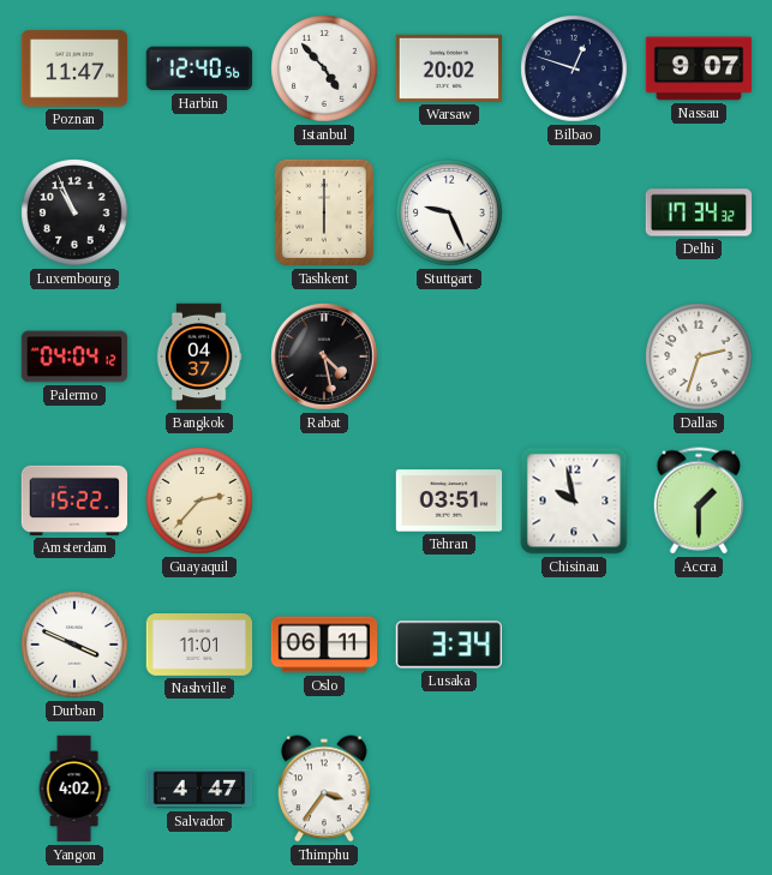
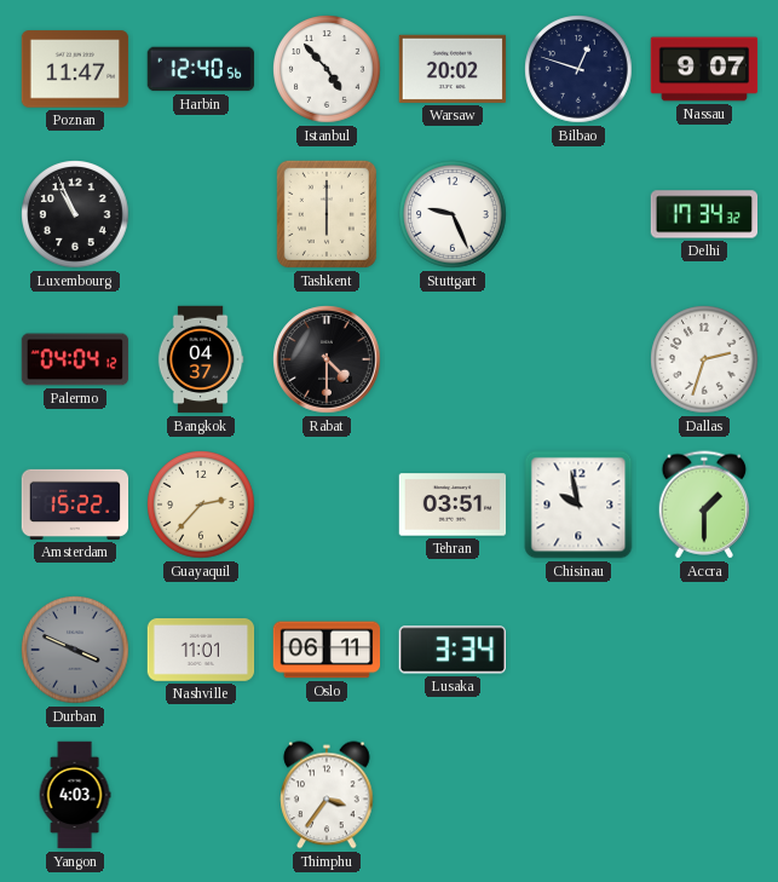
Rabat: 4:28 -> 4:30
Durban dial: white -> grey
Yangon: 4:02 -> 4:03
Salvador: 4:47 -> none
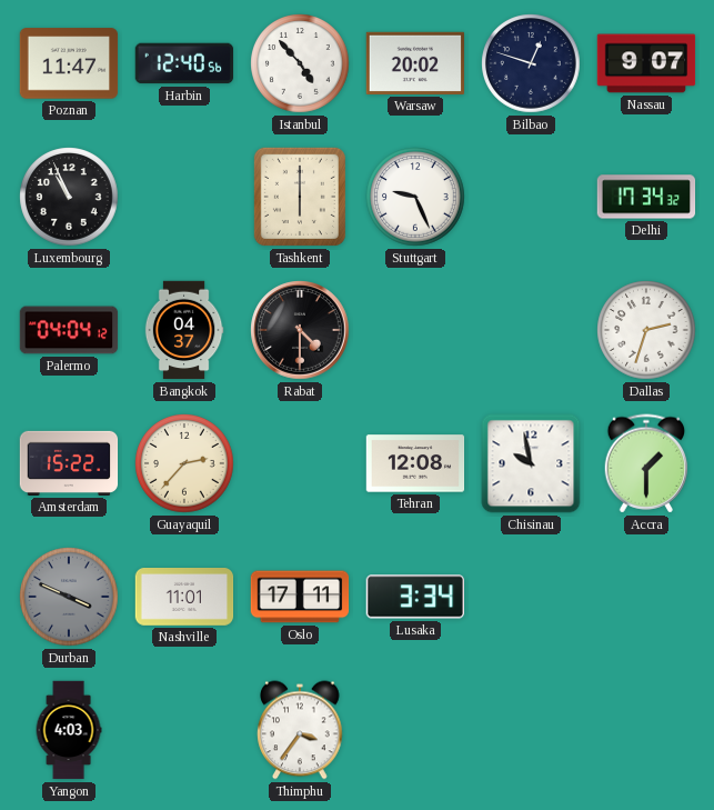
Tehran: 03:51 -> 12:08
Oslo: 06:11 -> 17:11
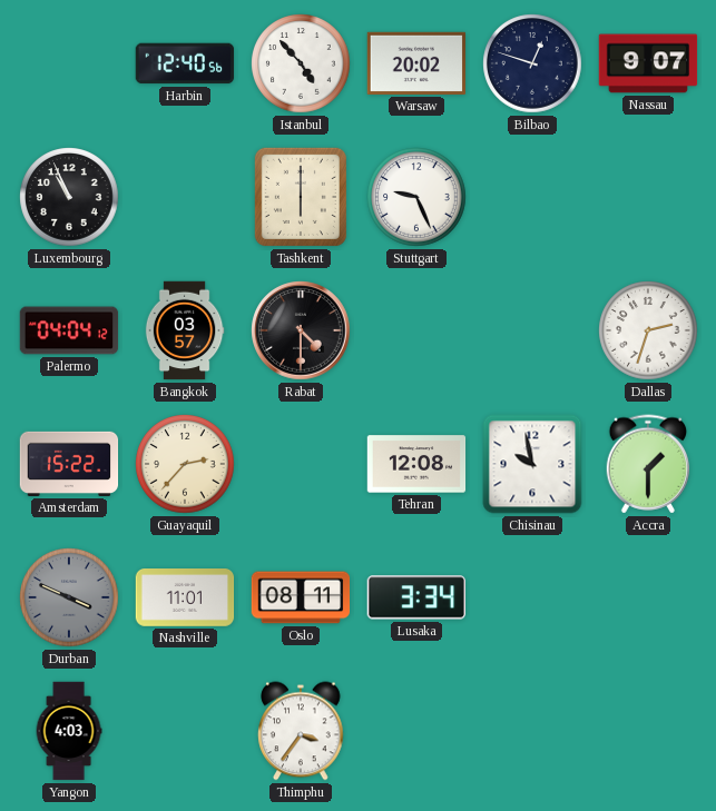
Poznan: 11:47 -> none
Delhi: 17:34 -> none
Bangkok: 04:37 -> 03:57
Oslo: 17:11 -> 08:11
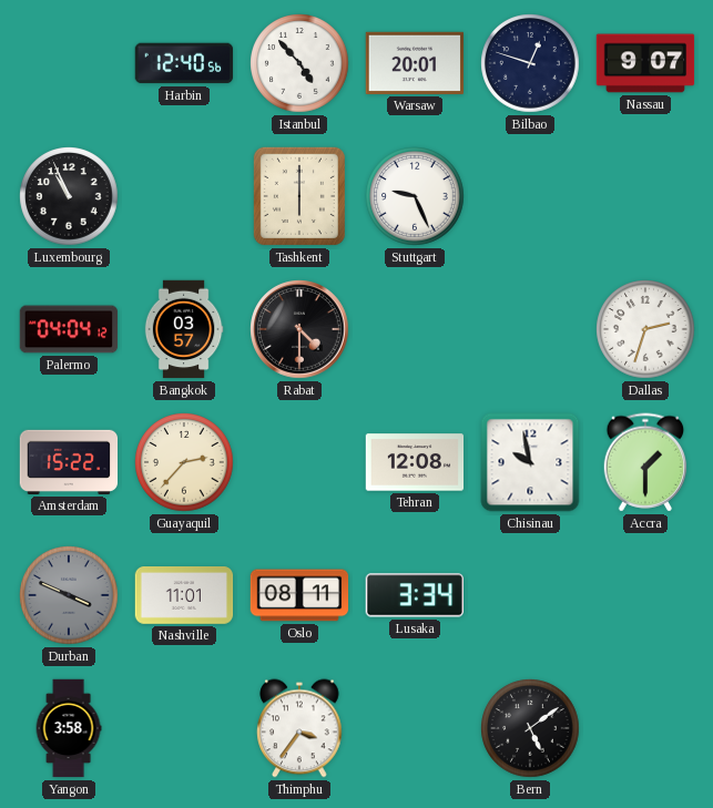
Warsaw: 20:02 -> 20:01
Yangon: 4:03 -> 3:58
Bern: none -> 5:09
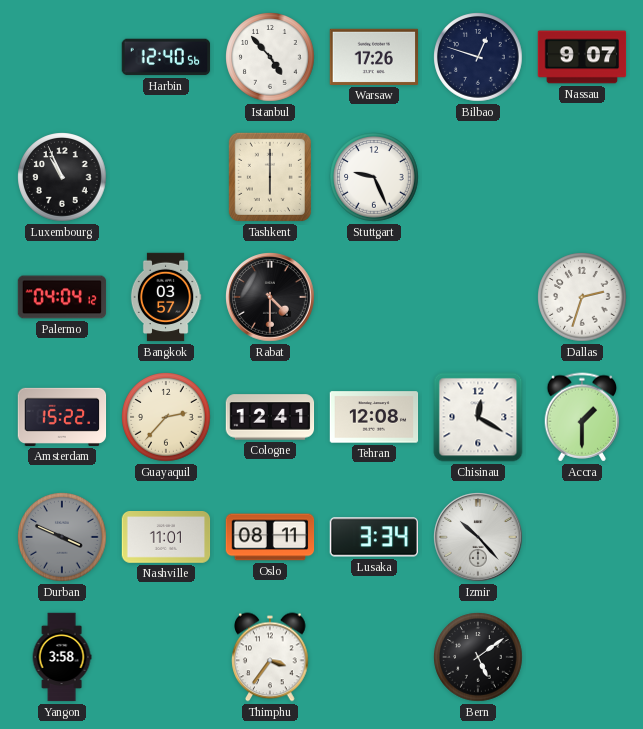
Warsaw: 20:01 -> 17:26
Cologne: none -> 12:41
Chisinau: 9:58 -> 12:20
Izmir: none -> 10:23
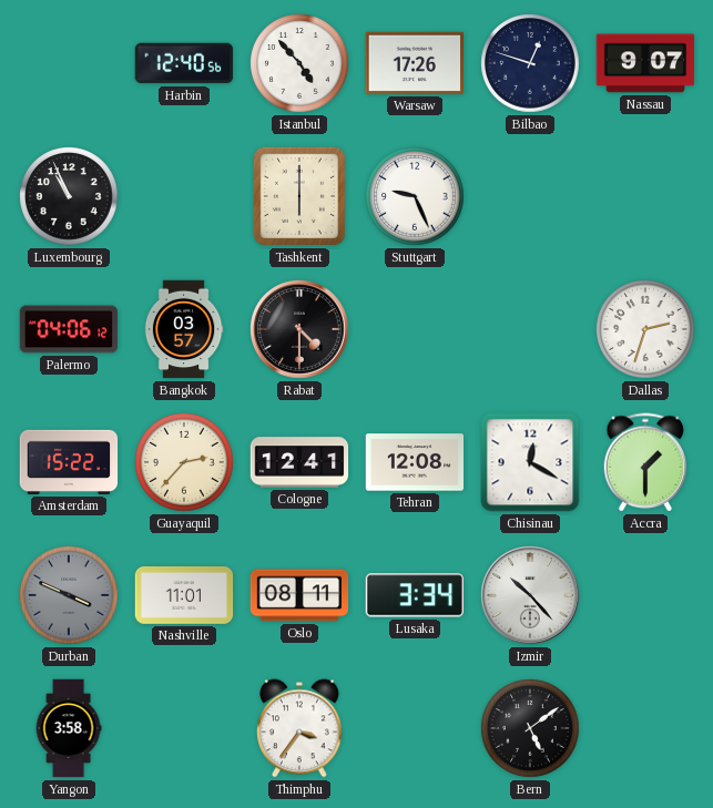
Palermo: 04:04 -> 04:06
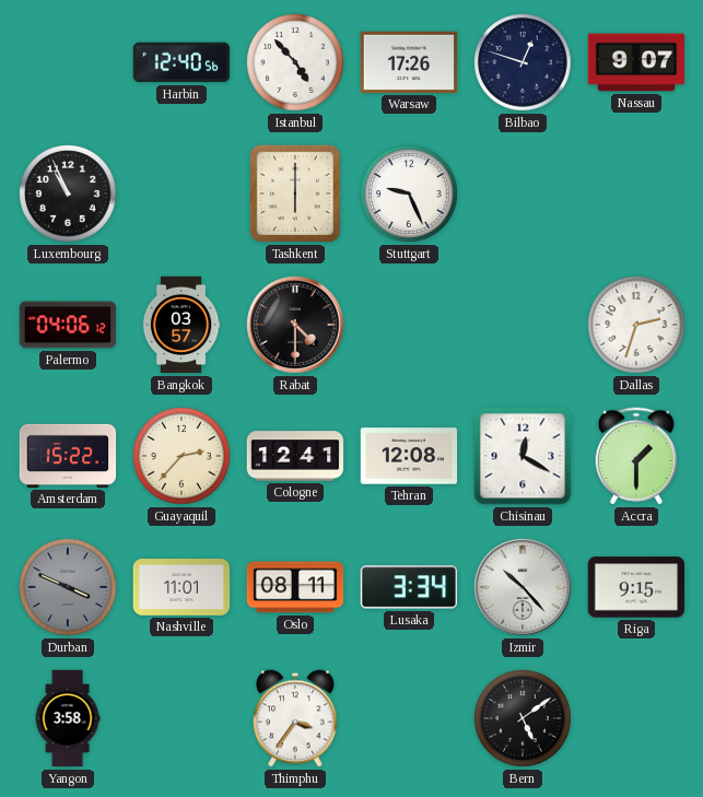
Riga: none -> 9:15
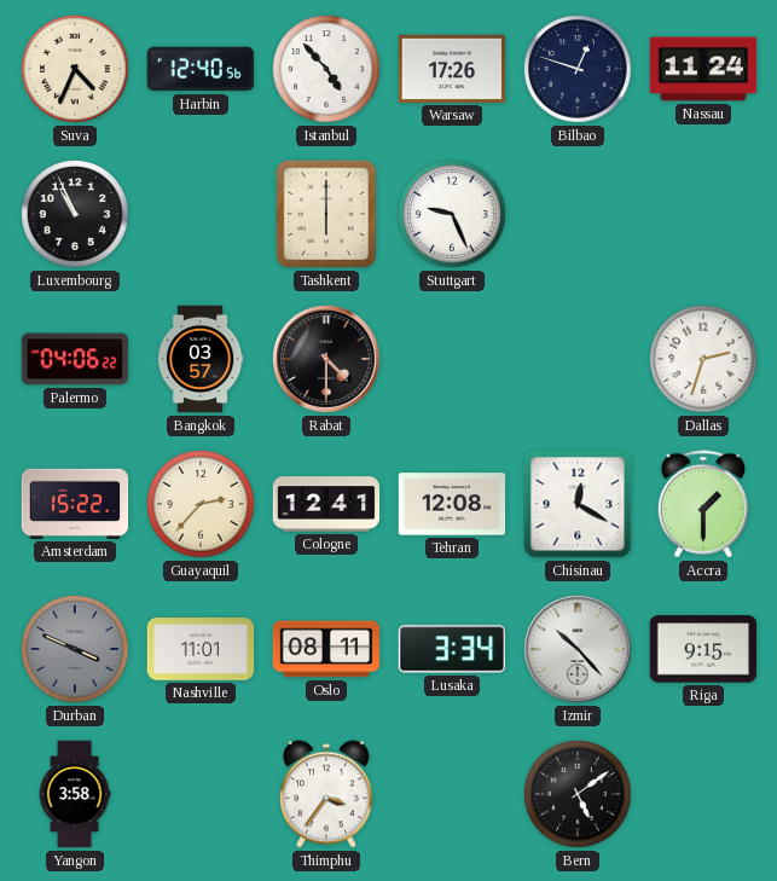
Suva: none -> 4:34
Nassau: 9:07 -> 11:24
Palermo: 04:06:12 -> 04:06:22
